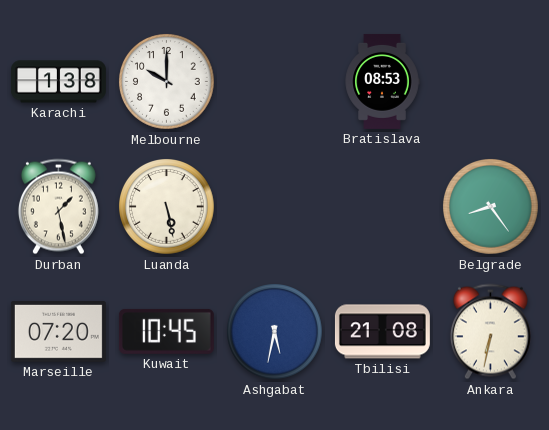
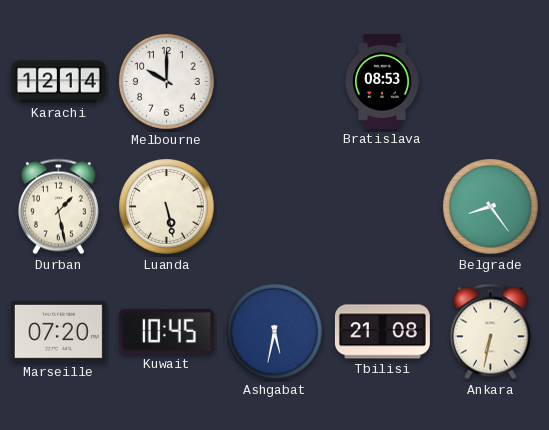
Karachi: 1:38 -> 12:14
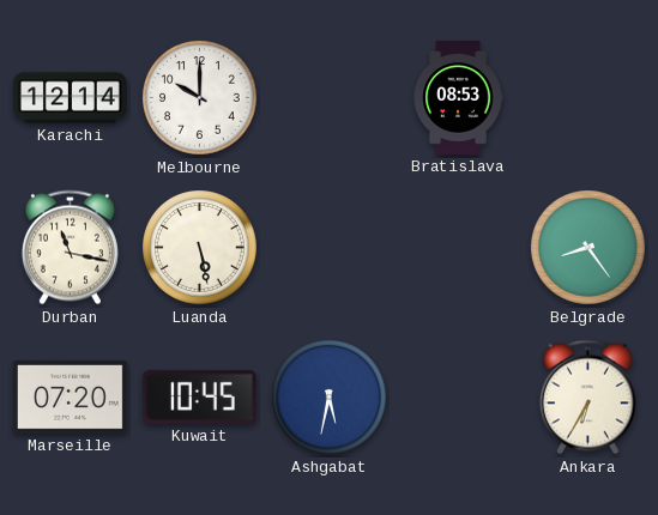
Durban: 1:28 -> 11:17
Tbilisi: 21:08 -> none
Ankara: 6:32 -> 6:35
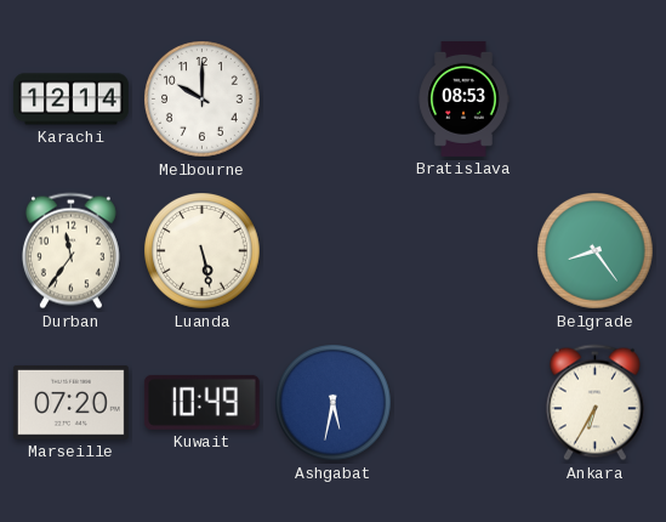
Durban: 11:17 -> 11:36
Kuwait: 10:45 -> 10:49
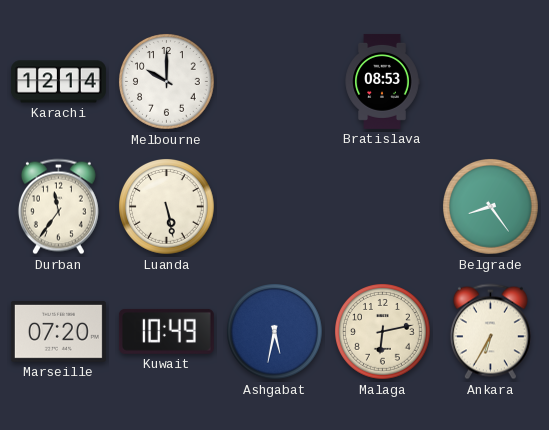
Malaga: none -> 6:13
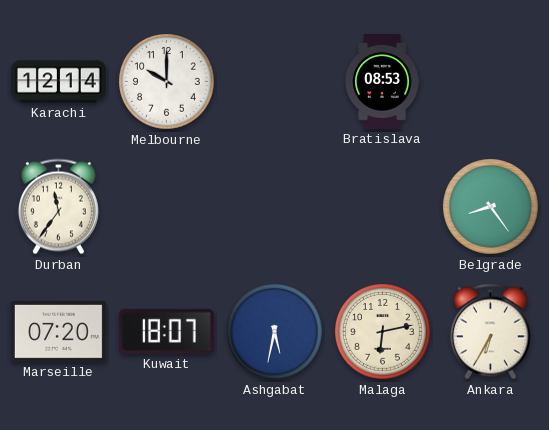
Luanda: 5:28 -> none
Kuwait: 10:49 -> 18:07
